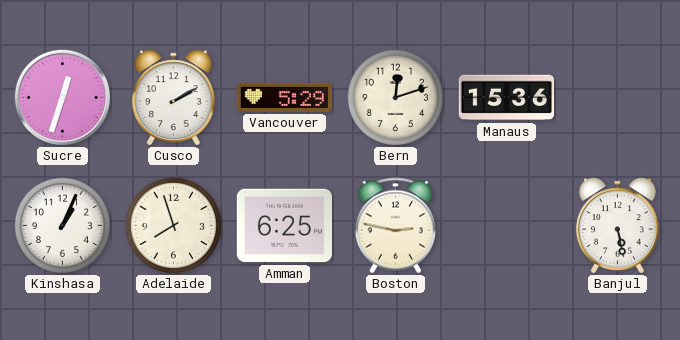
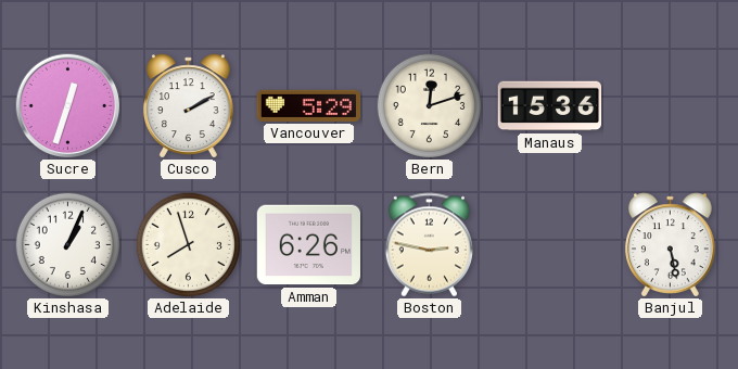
Amman: 6:25 -> 6:26
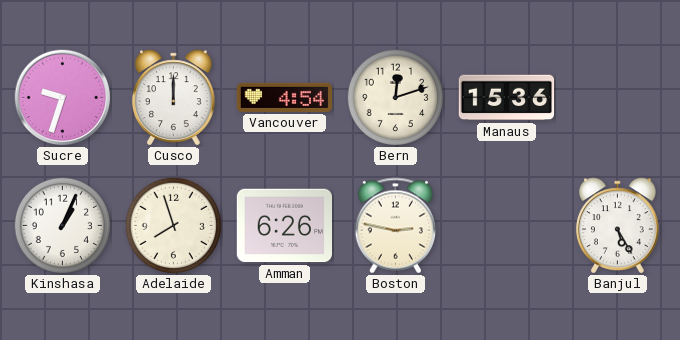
Sucre: 12:33 -> 9:33
Cusco: 2:10 -> 12:00
Vancouver: 5:29 -> 4:54
Banjul: 5:28 -> 5:25
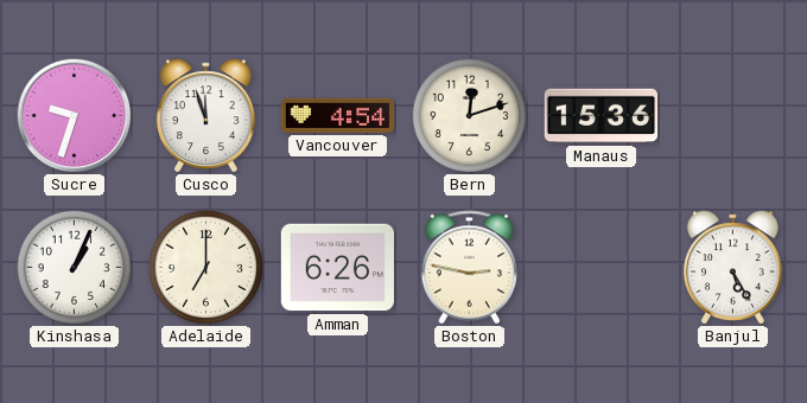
Cusco: 12:00 -> 11:57
Adelaide: 7:57 -> 7:00
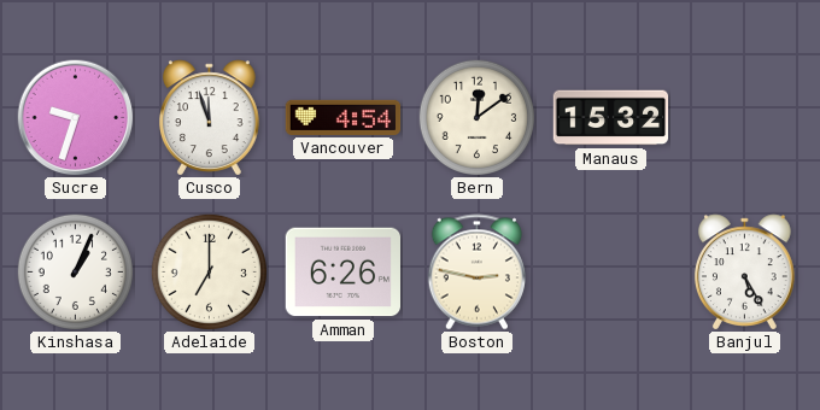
Bern: 12:12 -> 12:09
Manaus: 15:36 -> 15:32
